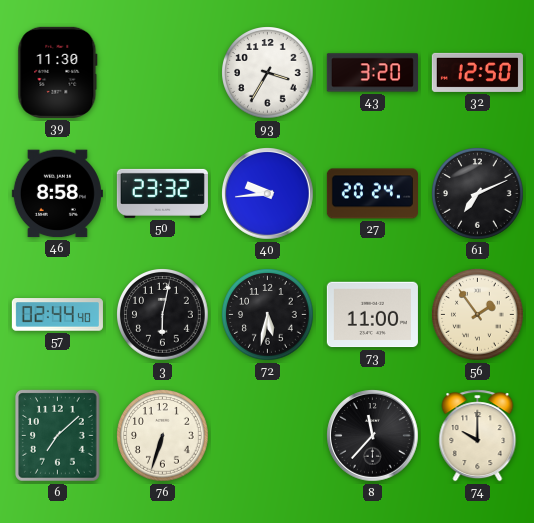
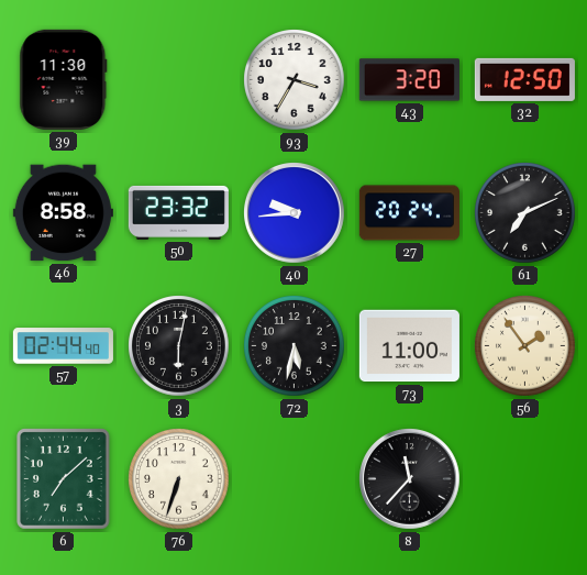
74: 10:00 -> none
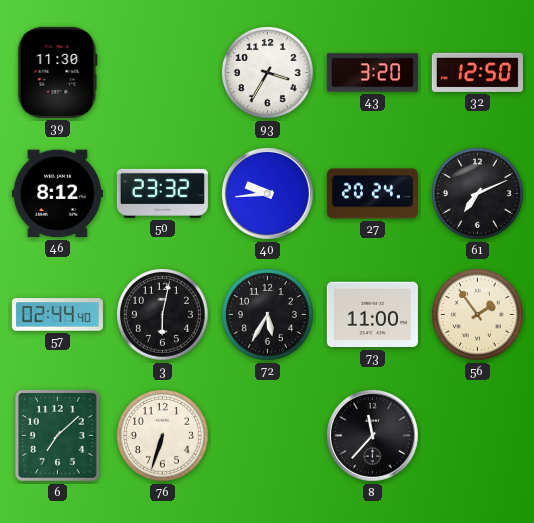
46: 8:58 -> 8:12
72: 5:32 -> 5:35
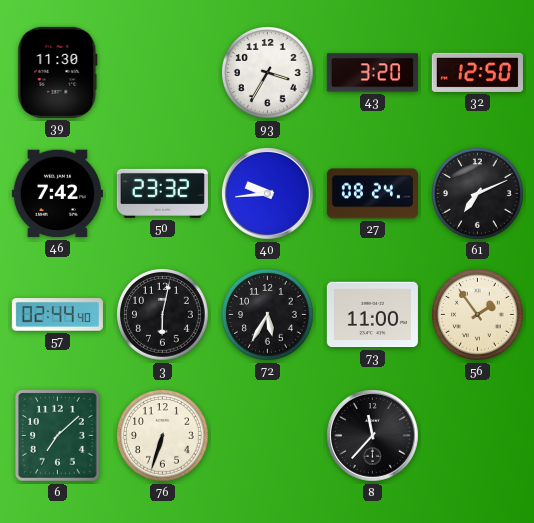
46: 8:12 -> 7:42
27: 20:24 -> 08:24
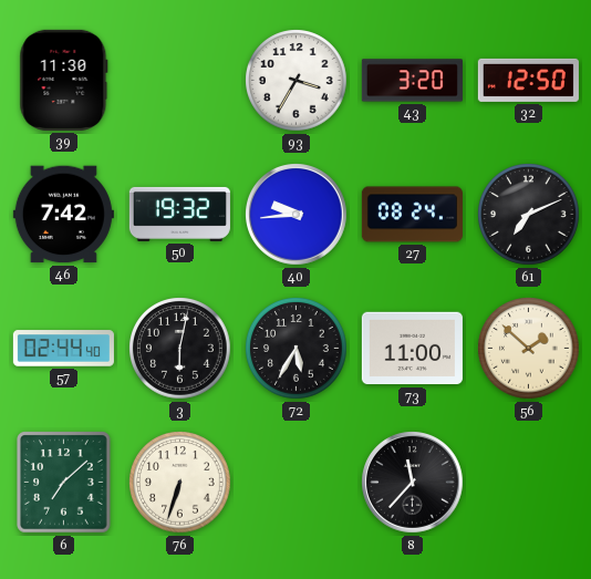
50: 23:32 -> 19:32
56: 1:54 -> 1:52
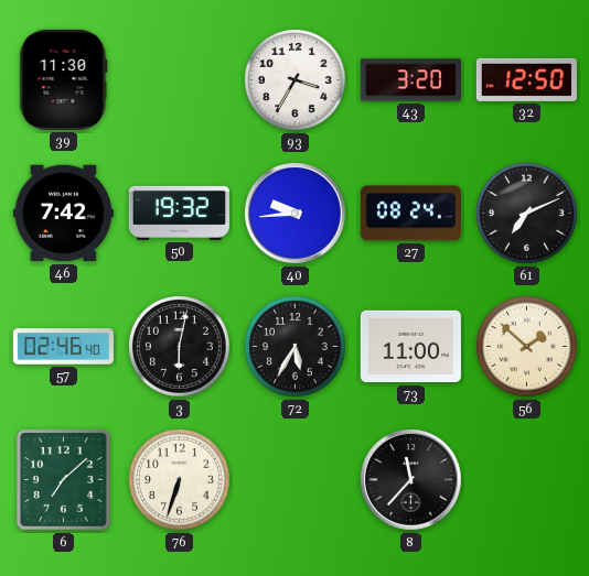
57: 02:44 -> 02:46
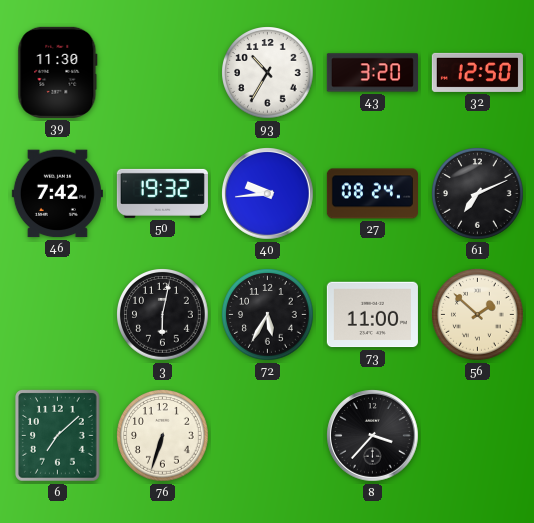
93: 3:35 -> 10:35
57: 02:46 -> none
8: 11:37 -> 3:37
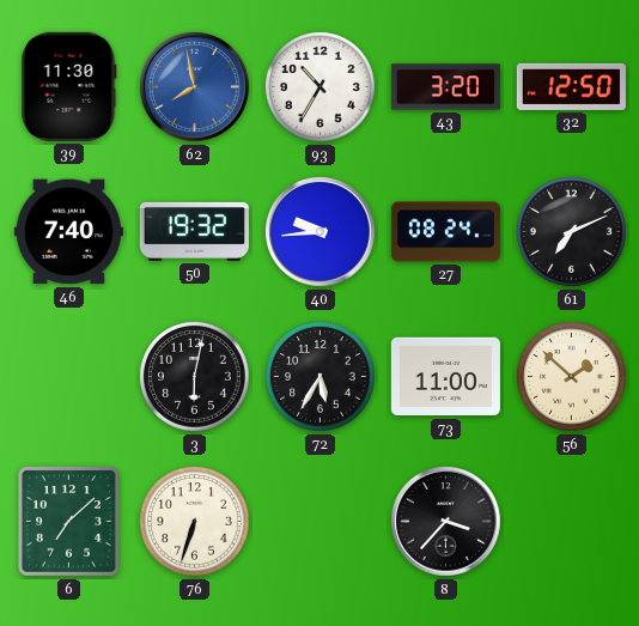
62: none -> 7:58
46: 7:42 -> 7:40
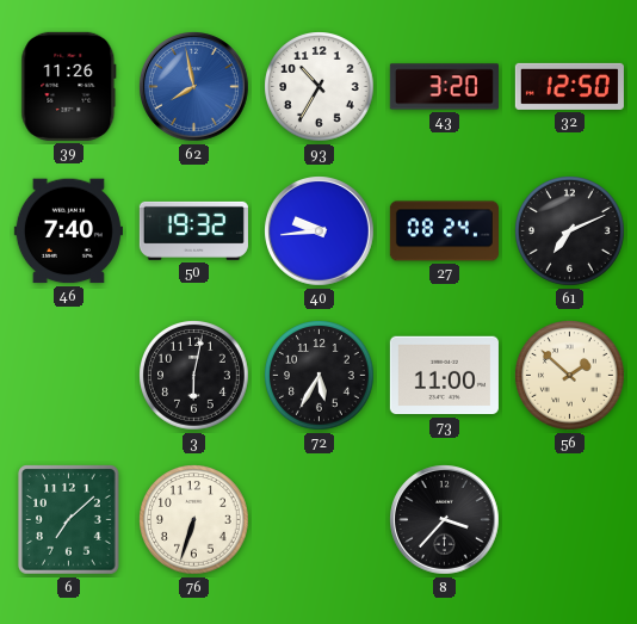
39: 11:30 -> 11:26
